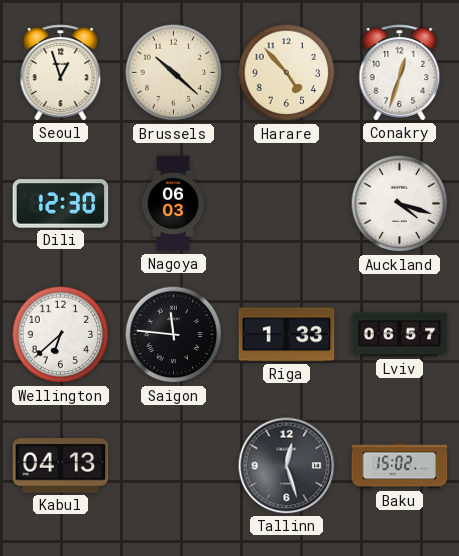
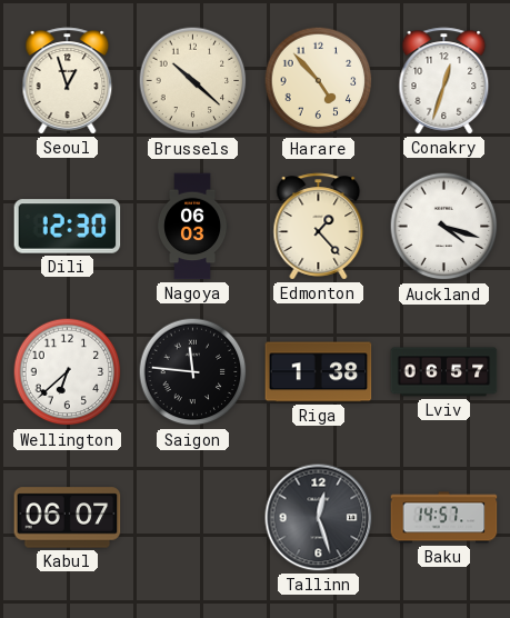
Edmonton: none -> 1:23
Riga: 1:33 -> 1:38
Kabul: 04:13 -> 06:07
Baku: 15:02 -> 14:57
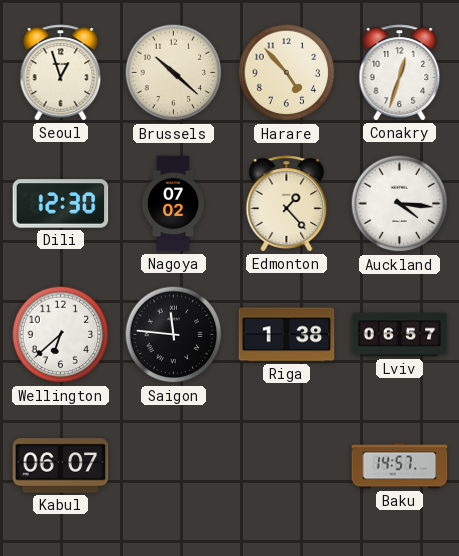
Nagoya: 06:03 -> 07:02
Auckland: 4:18 -> 4:16
Tallinn: 12:27 -> none
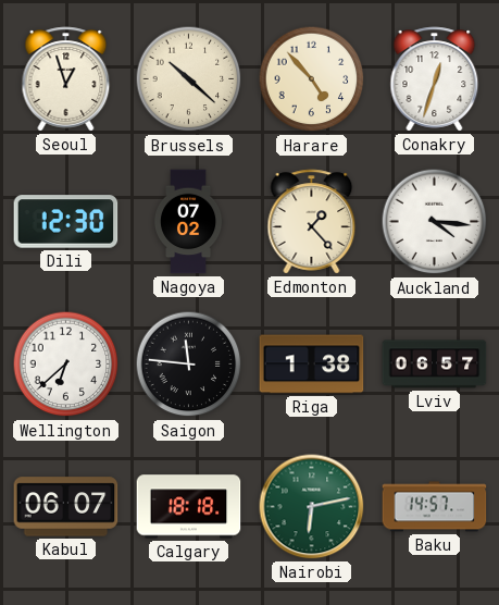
Calgary: none -> 18:18
Nairobi: none -> 6:13
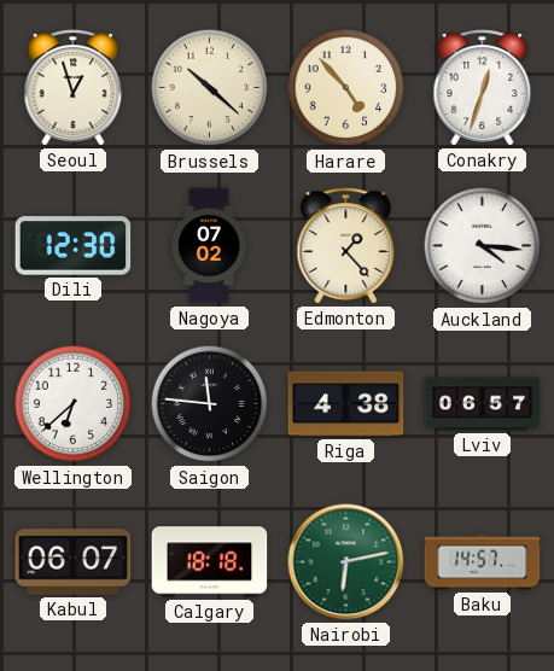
Riga: 1:38 -> 4:38
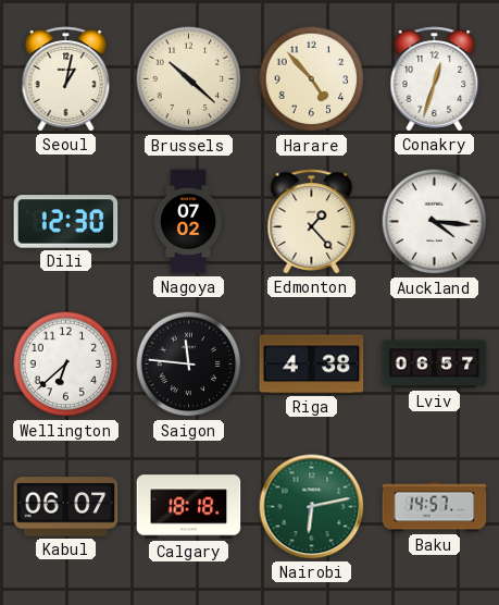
Seoul: 12:57 -> 1:02
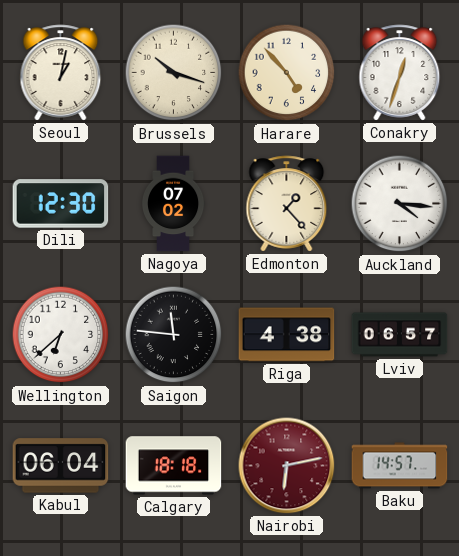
Brussels: 10:22 -> 10:18
Kabul: 06:07 -> 06:04
Nairobi dial: green -> burgundy
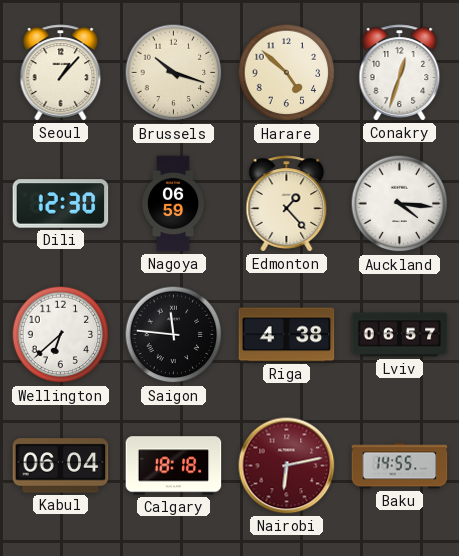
Seoul: 1:02 -> 1:07
Harare: 4:53 -> 4:52
Nagoya: 07:02 -> 06:59
Baku: 14:57 -> 14:55
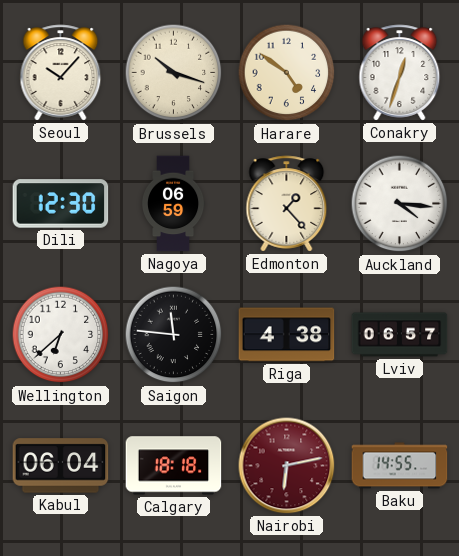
Seoul: 1:07 -> 10:07
Harare: 4:52 -> 4:51
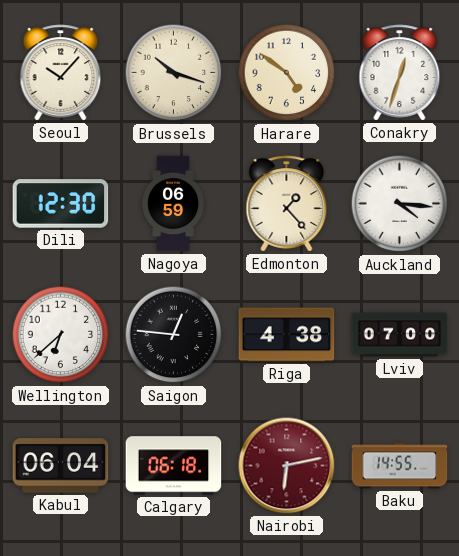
Saigon: 11:46 -> 12:46
Lviv: 06:57 -> 07:00
Calgary: 18:18 -> 06:18
